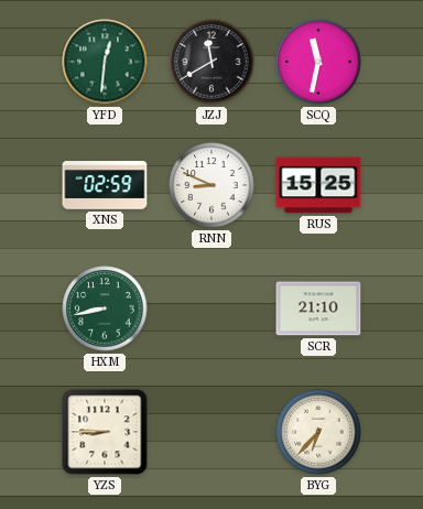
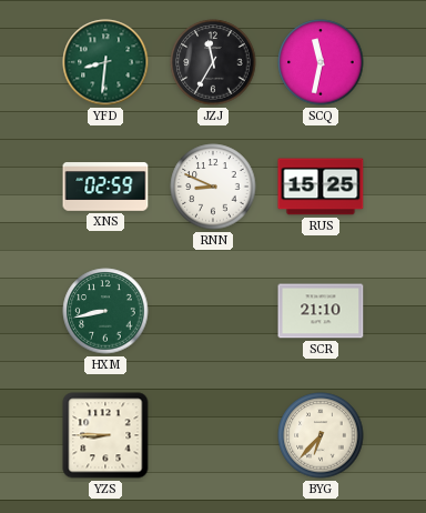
YFD: 12:31 -> 8:31
JZJ: 11:40 -> 11:35
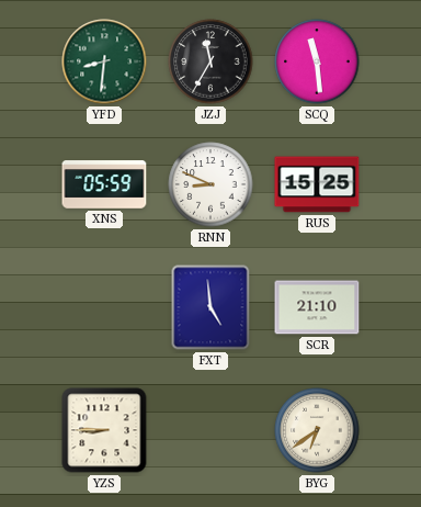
SCQ: 11:32 -> 11:29
XNS: 02:59 -> 05:59
HXM: 8:43 -> none
FXT: none -> 4:59
BYG: 6:37 -> 6:39
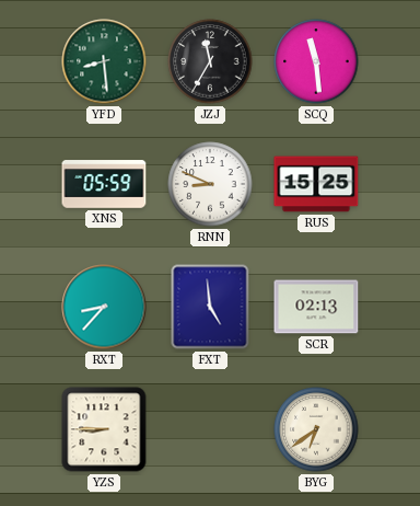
YFD: 8:31 -> 8:29
RXT: none -> 8:37
SCR: 21:10 -> 02:13
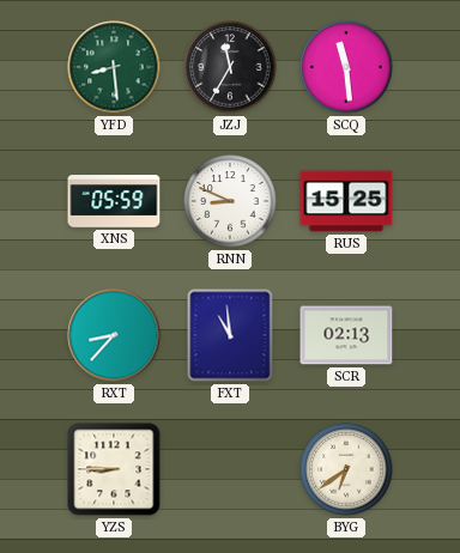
FXT: 4:59 -> 10:59
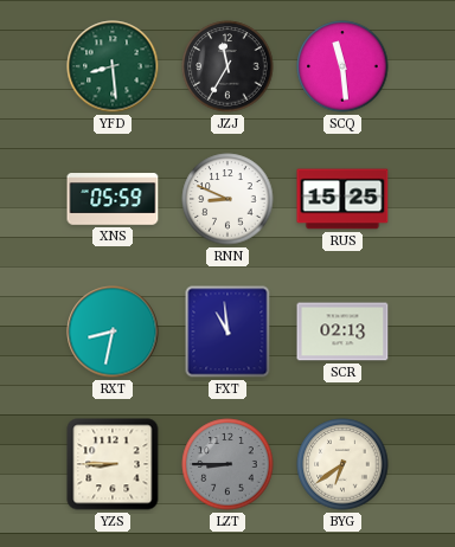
RXT: 8:37 -> 8:32
LZT: none -> 8:45
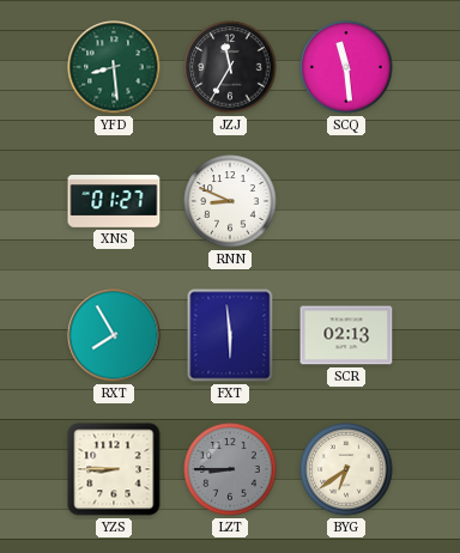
XNS: 05:59 -> 01:27
RUS: 15:25 -> none
RXT: 8:32 -> 7:55
FXT: 10:59 -> 5:59
